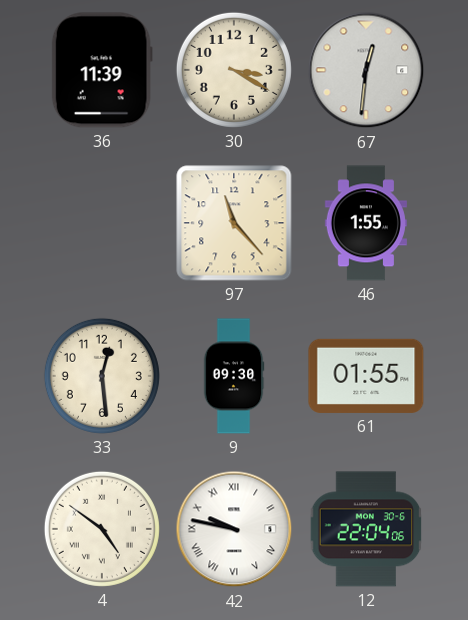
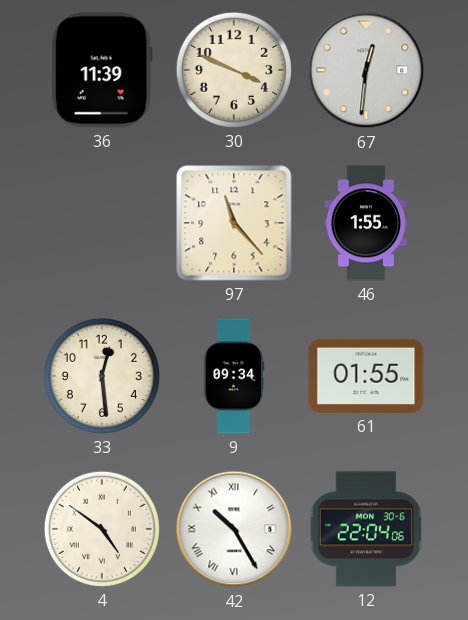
30: 3:20 -> 3:49
9: 09:30 -> 09:34
42: 9:47 -> 10:25
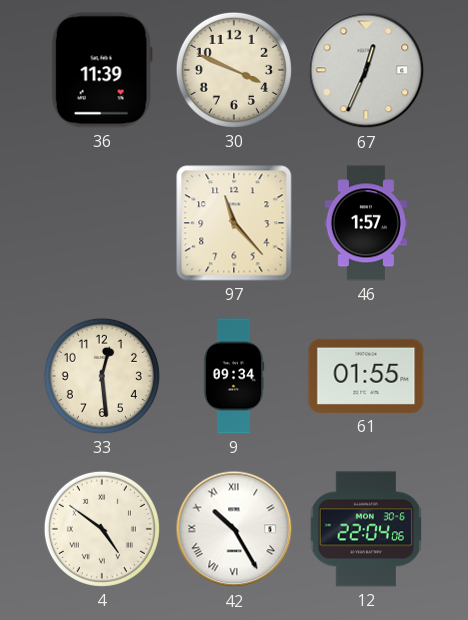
67: 12:31 -> 12:34
46: 1:55 -> 1:57
